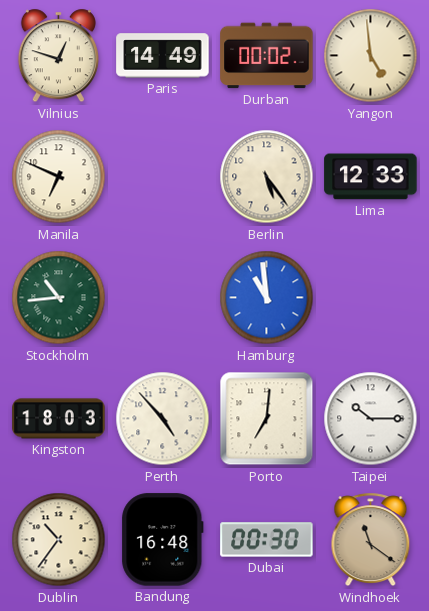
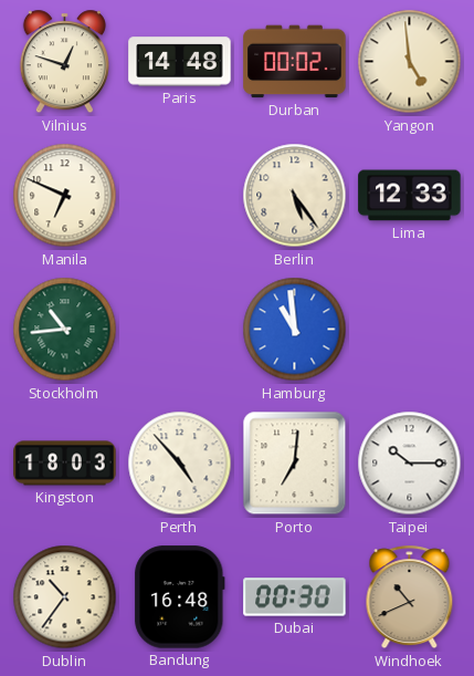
Paris: 14:49 -> 14:48
Windhoek: 11:21 -> 10:41
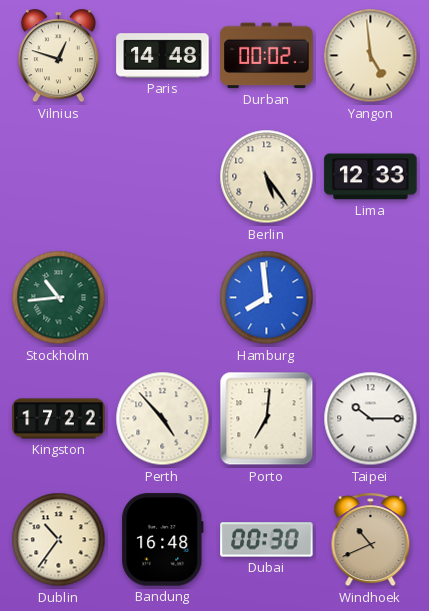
Manila: 6:49 -> none
Hamburg: 10:59 -> 7:59
Kingston: 18:03 -> 17:22
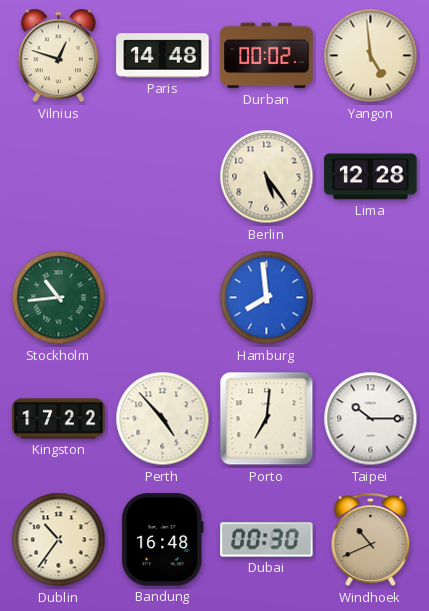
Lima: 12:33 -> 12:28
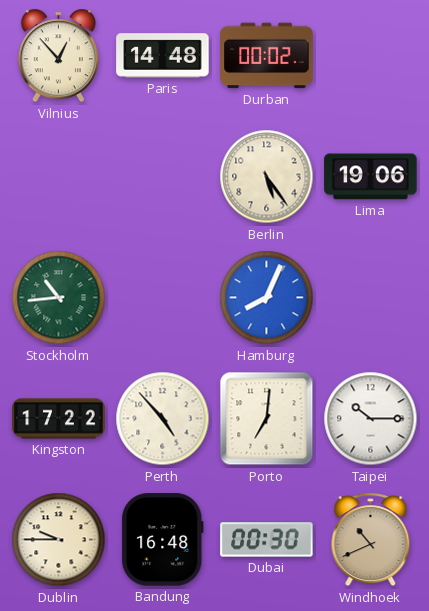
Vilnius: 12:48 -> 12:53
Yangon: 4:59 -> none
Lima: 12:28 -> 19:06
Hamburg: 7:59 -> 8:04
Dublin: 10:36 -> 9:45
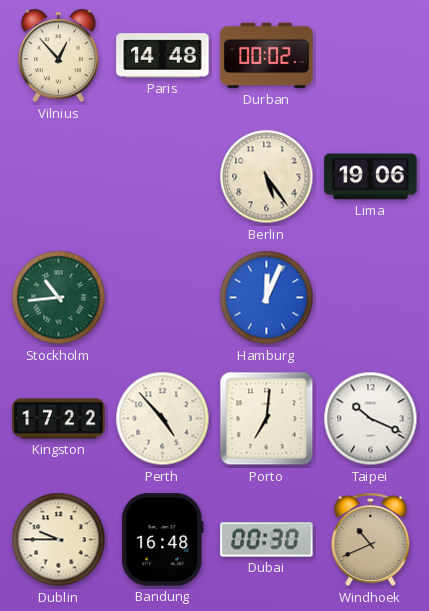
Hamburg: 8:04 -> 12:04
Taipei: 10:15 -> 10:19
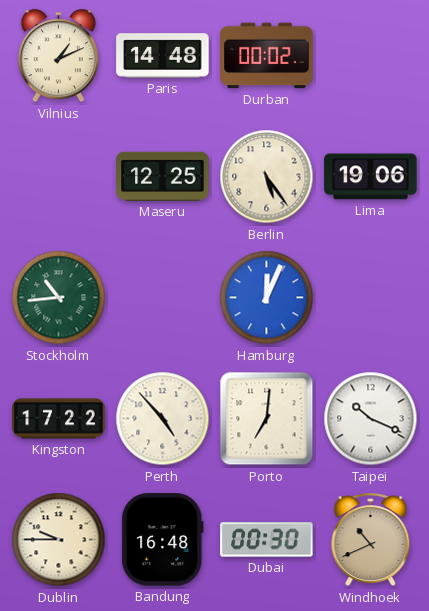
Vilnius: 12:53 -> 1:11
Maseru: none -> 12:25
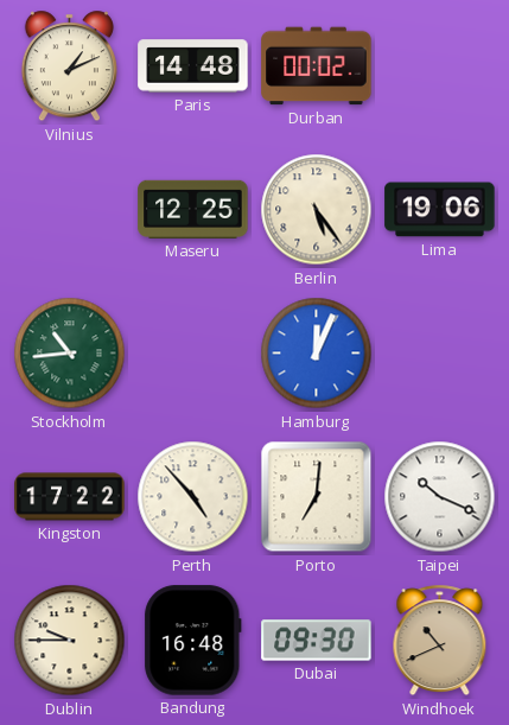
Dubai: 00:30 -> 09:30
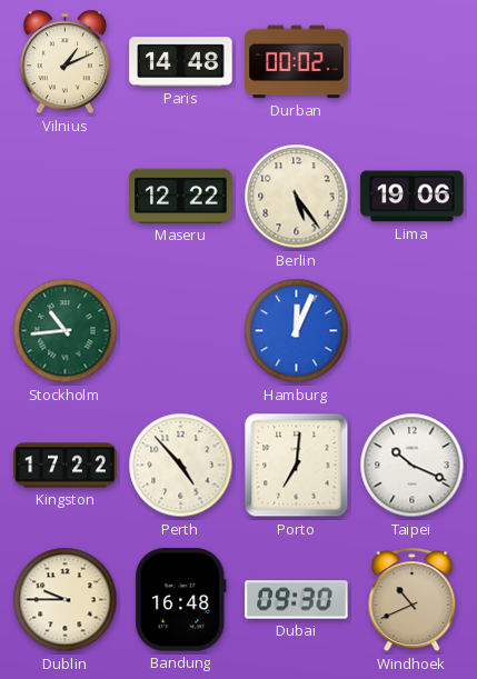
Maseru: 12:25 -> 12:22
